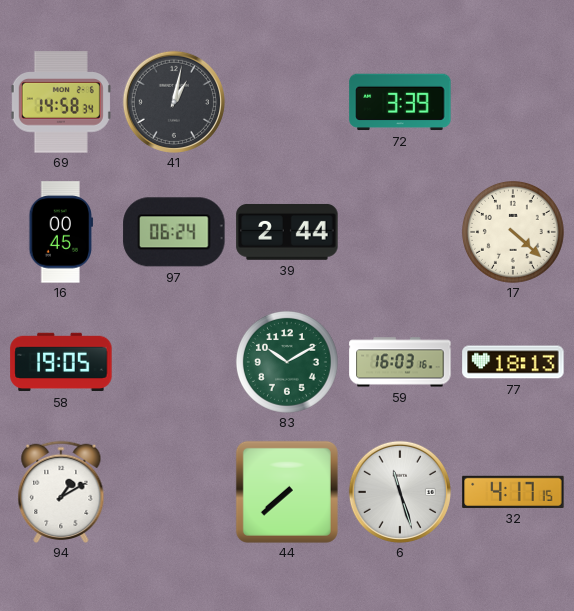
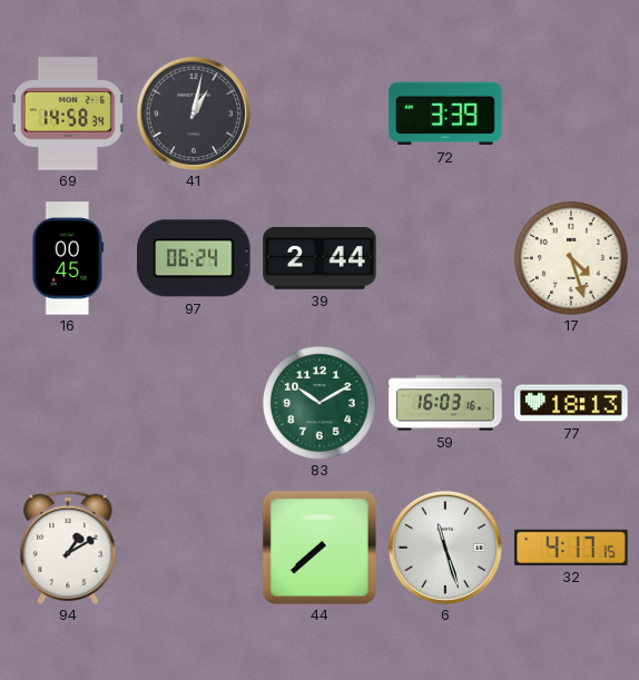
17: 4:22 -> 4:27
58: 19:05 -> none
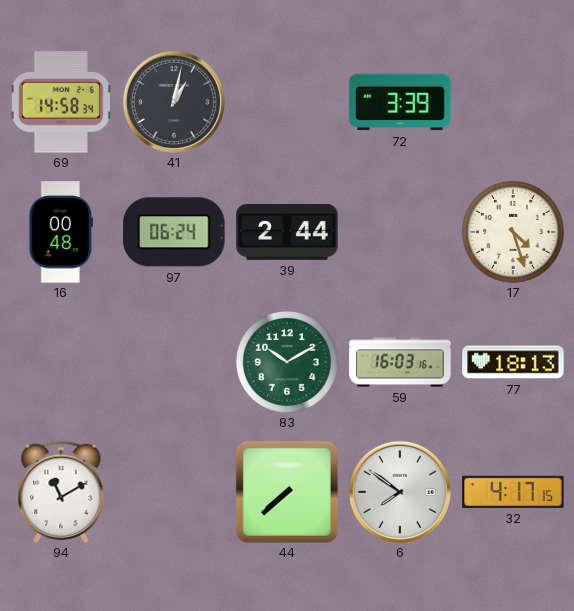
16: 00:45 -> 00:48
94: 1:10 -> 11:10
6: 11:27 -> 7:51
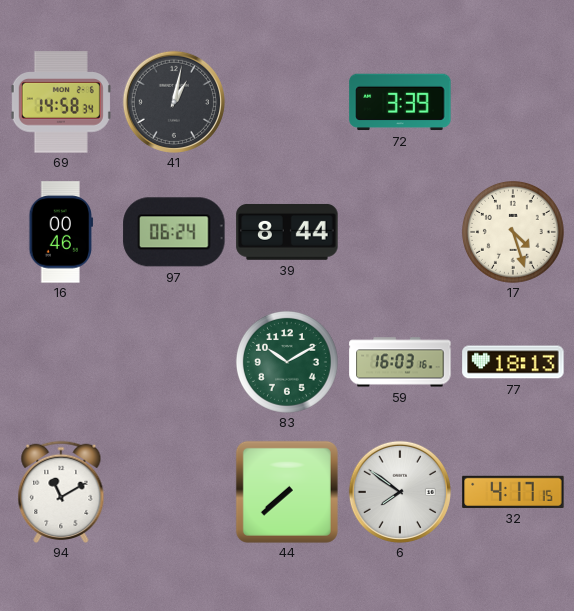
16: 00:48 -> 00:46
39: 2:44 -> 8:44
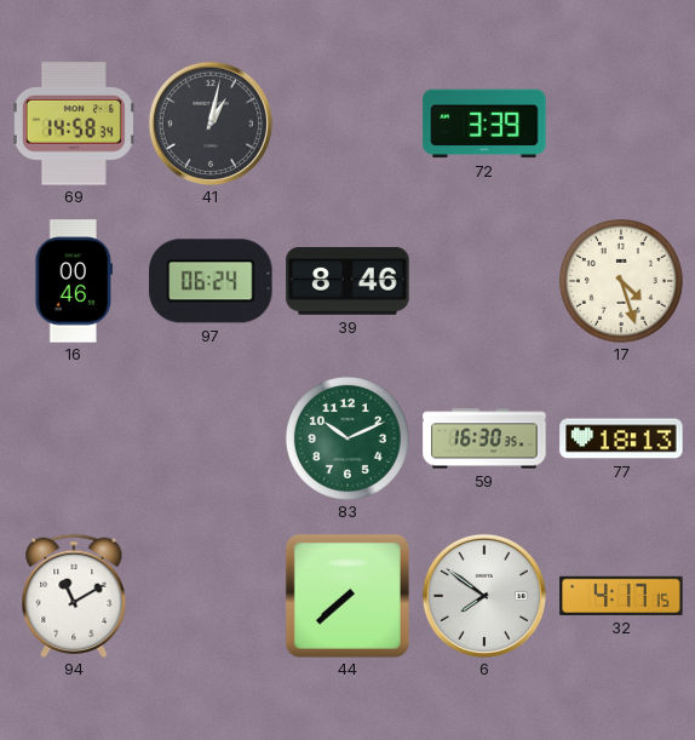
39: 8:44 -> 8:46
83: 10:10 -> 10:11
59: 16:03 -> 16:30
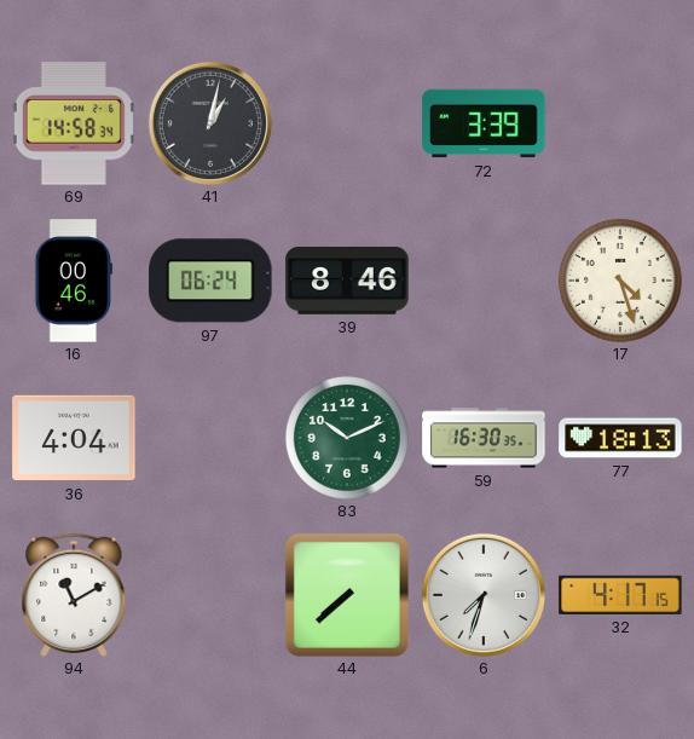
36: none -> 4:04
6: 7:51 -> 7:33
